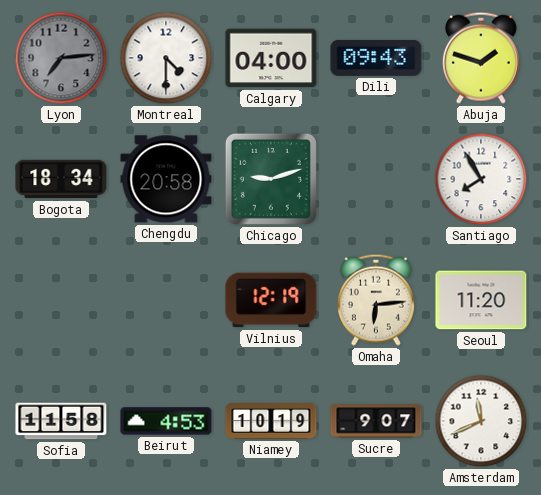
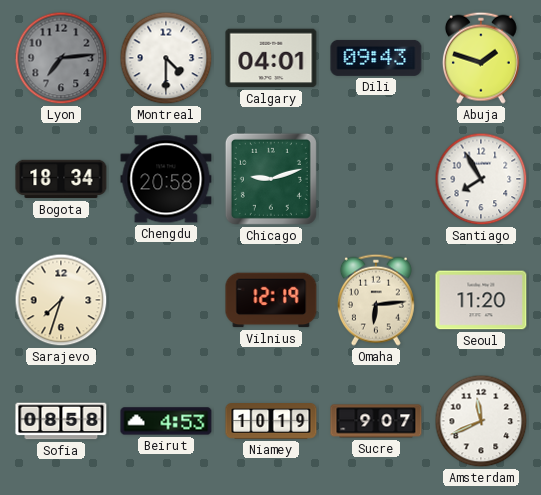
Calgary: 04:00 -> 04:01
Sarajevo: none -> 7:33
Sofia: 11:58 -> 08:58
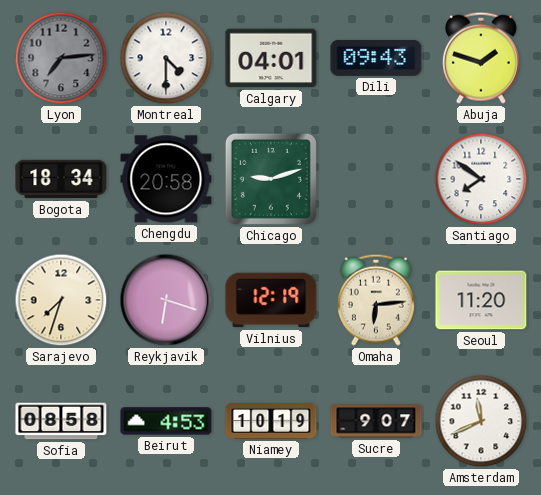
Santiago: 7:55 -> 7:51
Reykjavik: none -> 6:18
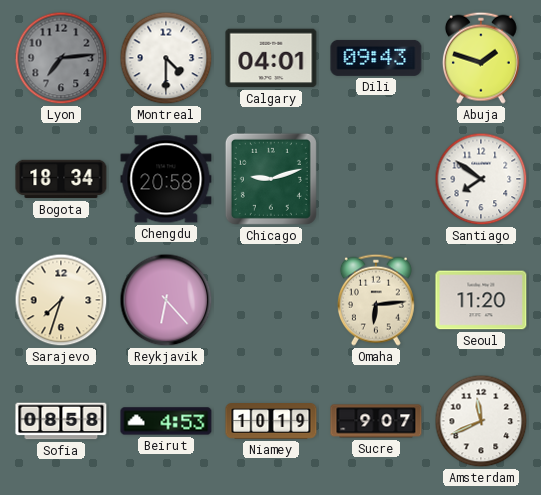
Reykjavik: 6:18 -> 6:23
Vilnius: 12:19 -> none
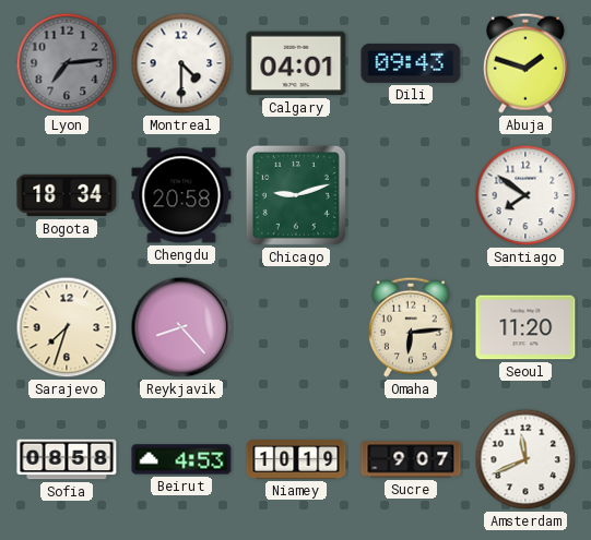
Reykjavik: 6:23 -> 8:23
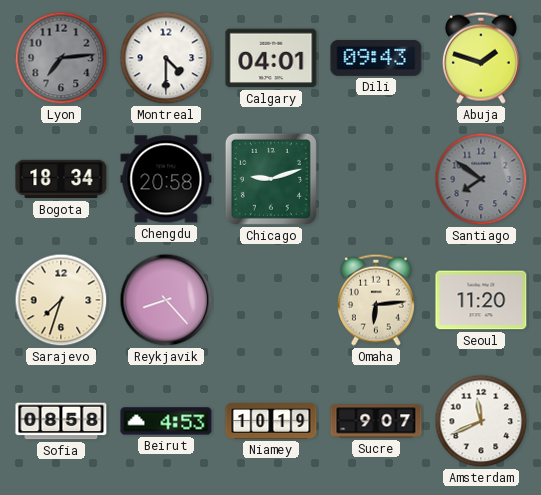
Santiago dial: white -> grey
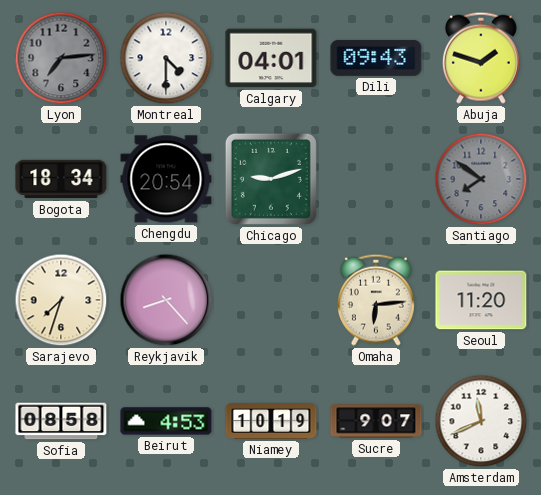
Chengdu: 20:58 -> 20:54
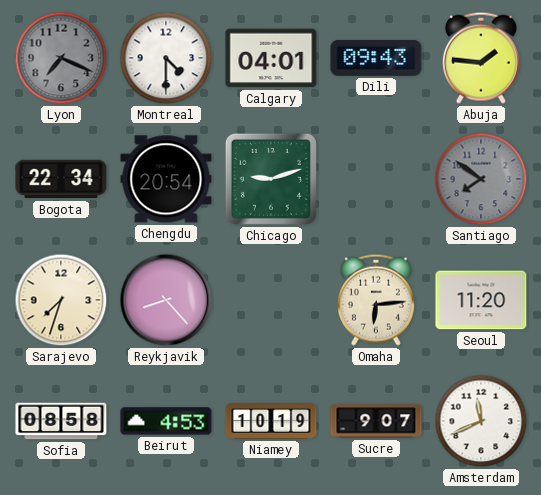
Lyon: 7:14 -> 7:19
Abuja: 1:48 -> 1:46
Bogota: 18:34 -> 22:34
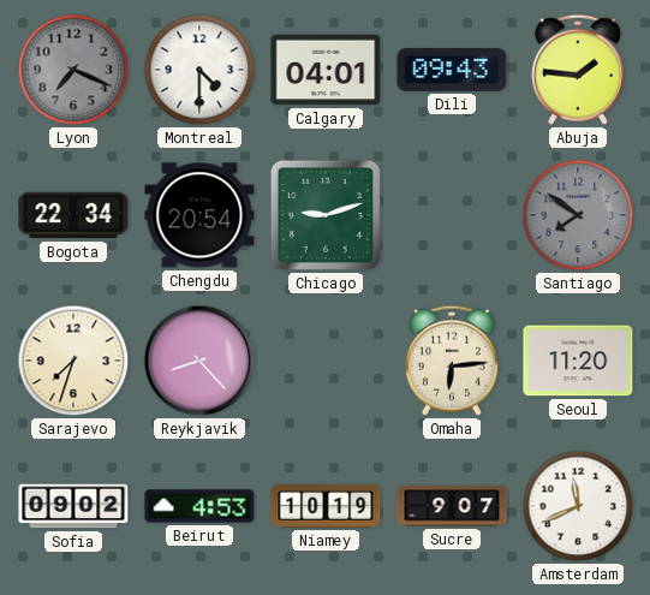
Sofia: 08:58 -> 09:02
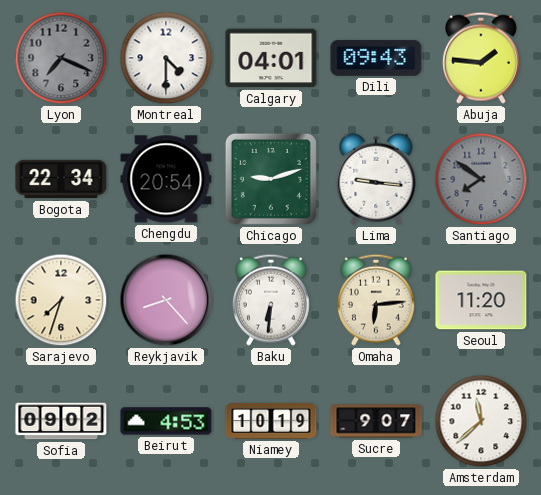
Lima: none -> 9:16
Baku: none -> 6:31
Amsterdam: 11:41 -> 11:38
